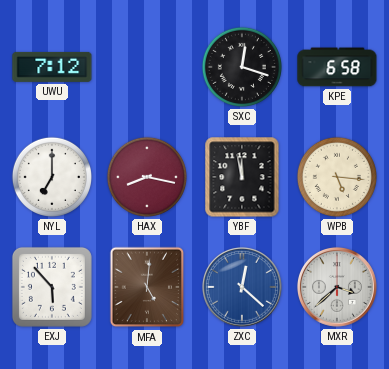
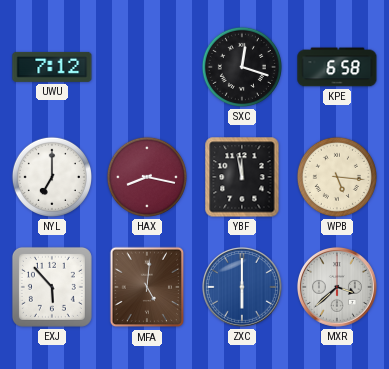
ZXC: 12:22 -> 6:00
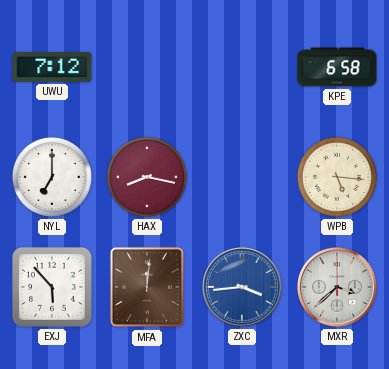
SXC: 12:18 -> none
YBF: 11:58 -> none
MFA: 5:01 -> 12:01
ZXC: 6:00 -> 3:44
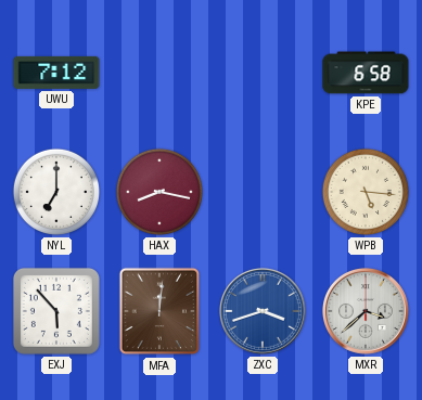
ZXC: 3:44 -> 3:42
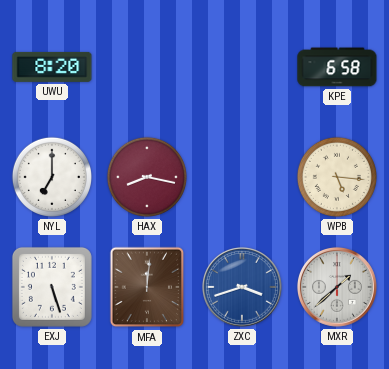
UWU: 7:12 -> 8:20
EXJ: 5:53 -> 5:27
MXR: 3:38 -> 1:38
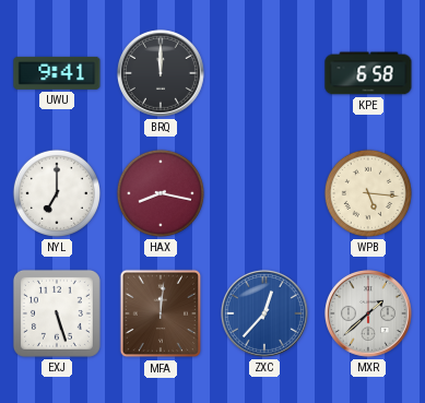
UWU: 8:20 -> 9:41
BRQ: none -> 12:00
ZXC: 3:42 -> 12:37
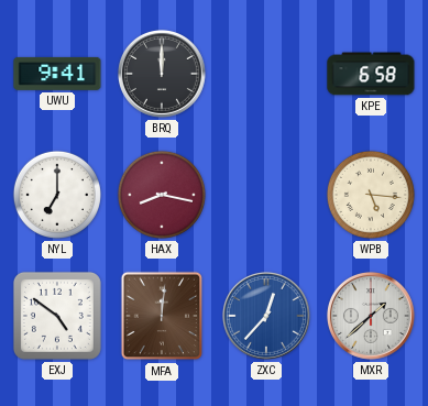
EXJ: 5:27 -> 4:51
